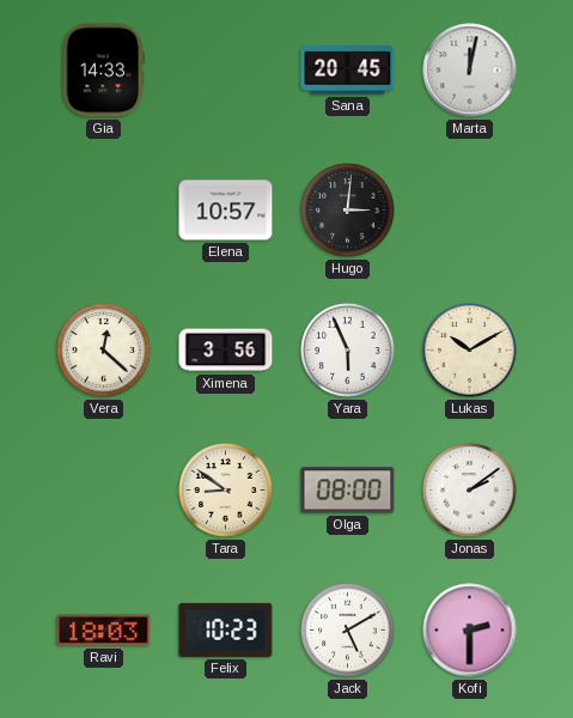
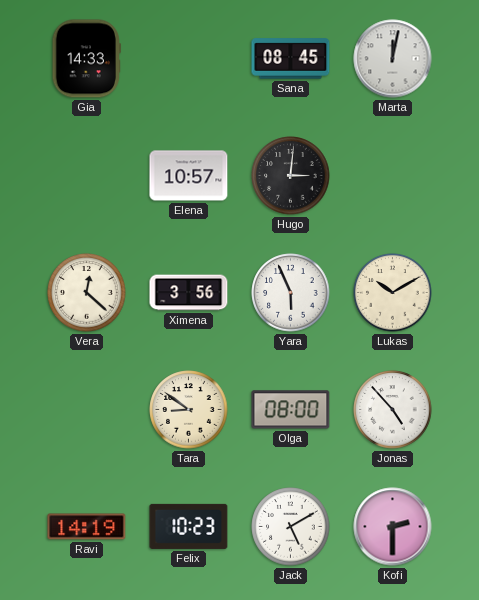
Sana: 20:45 -> 08:45
Jonas: 2:09 -> 4:53
Ravi: 18:03 -> 14:19
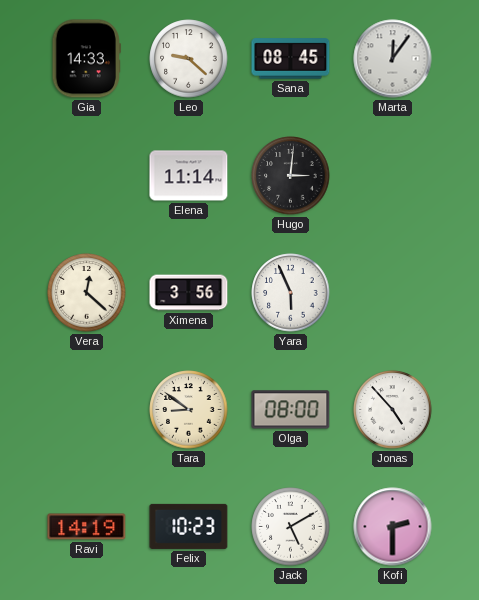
Leo: none -> 9:22
Marta: 12:02 -> 12:06
Elena: 10:57 -> 11:14
Lukas: 10:10 -> none
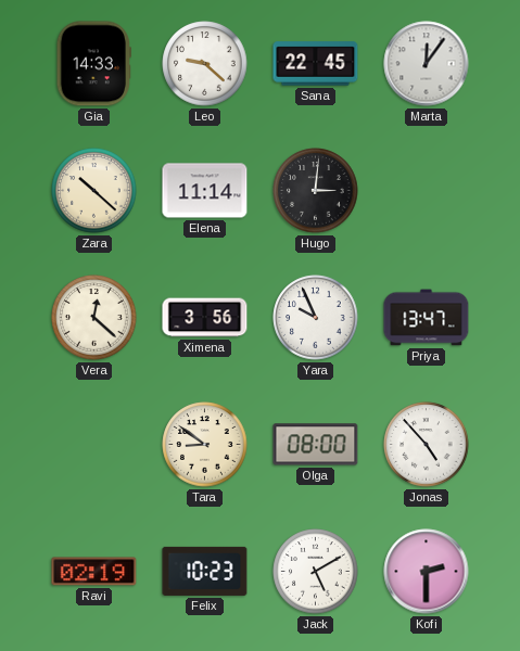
Sana: 08:45 -> 22:45
Zara: none -> 10:22
Yara: 5:56 -> 9:56
Priya: none -> 13:47
Ravi: 14:19 -> 02:19
